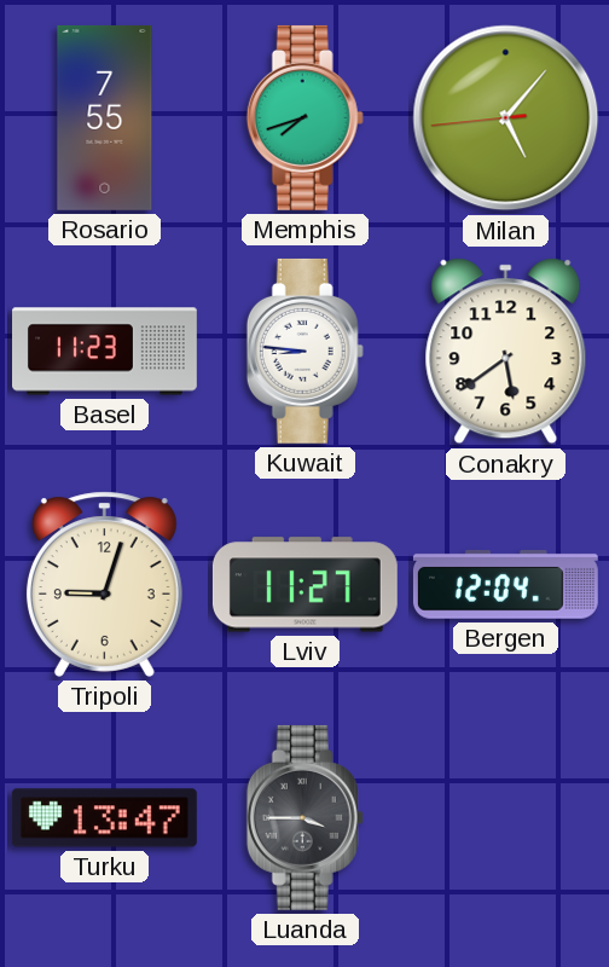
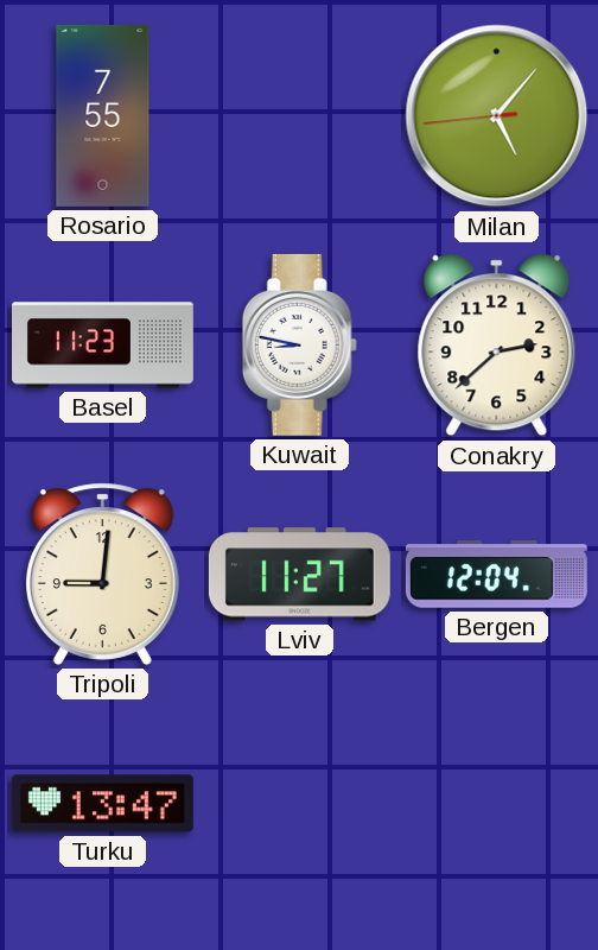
Memphis: 7:42 -> none
Kuwait: 8:46 -> 8:47
Conakry: 5:39 -> 2:38
Tripoli: 9:03 -> 9:01
Luanda: 3:45 -> none
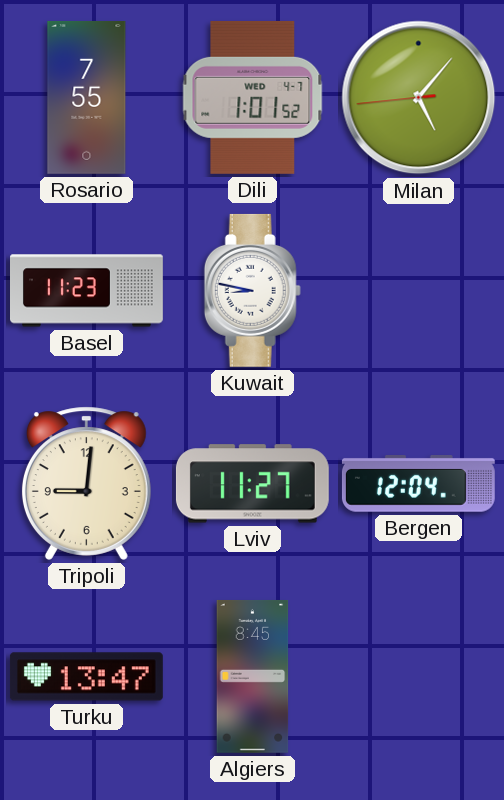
Dili: none -> 1:01
Conakry: 2:38 -> none
Algiers: none -> 8:45
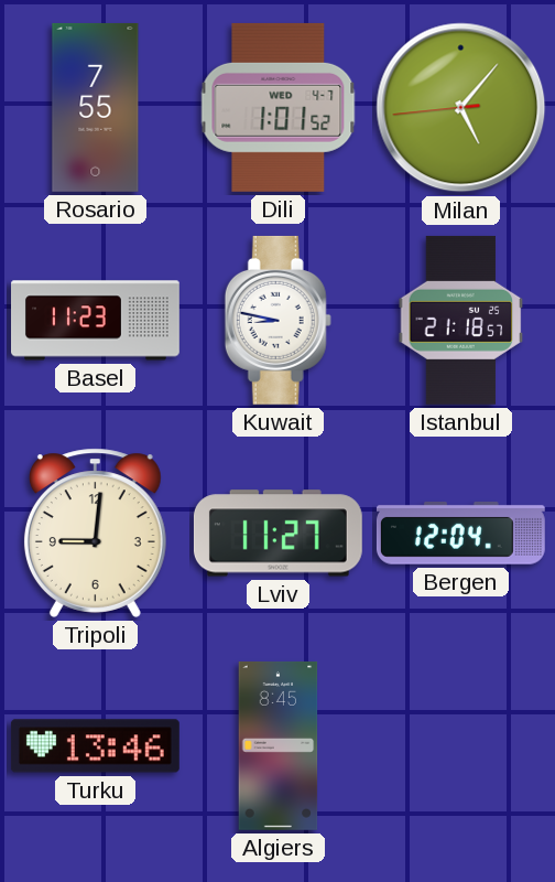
Istanbul: none -> 21:18
Turku: 13:47 -> 13:46
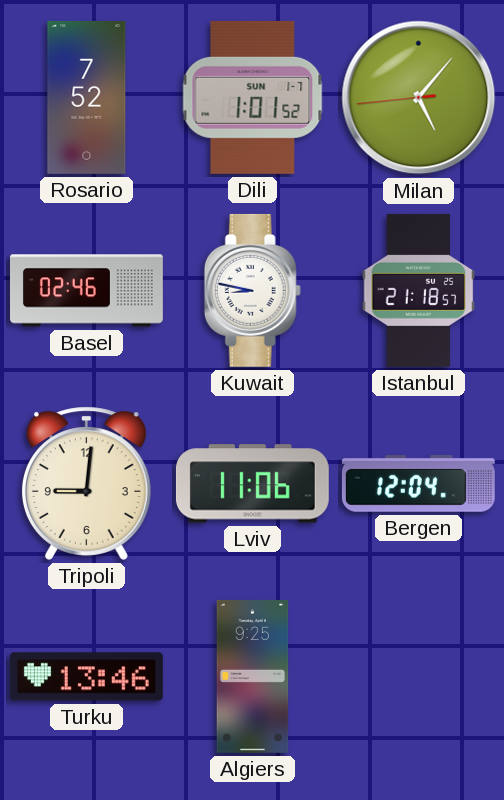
Rosario: 7:55 -> 7:52
Dili date: WED 4-7 -> SUN 1-7
Basel: 11:23 -> 02:46
Lviv: 11:27 -> 11:06
Algiers: 8:45 -> 9:25
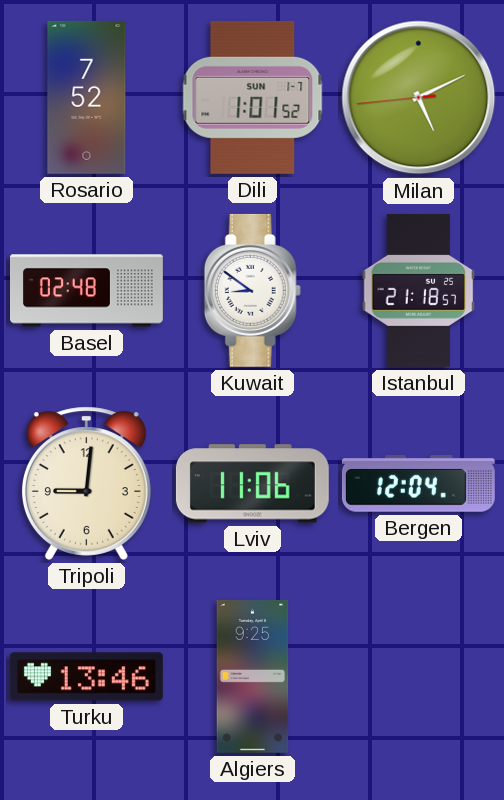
Milan: 5:06 -> 5:10
Basel: 02:46 -> 02:48
Kuwait: 8:47 -> 8:51
